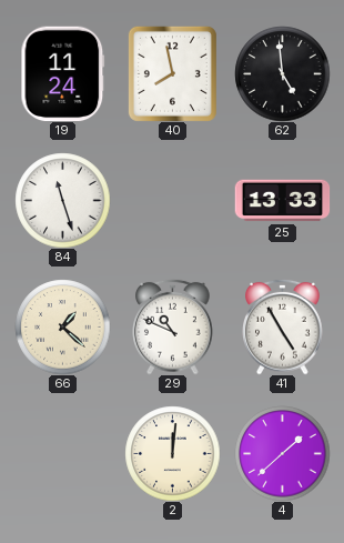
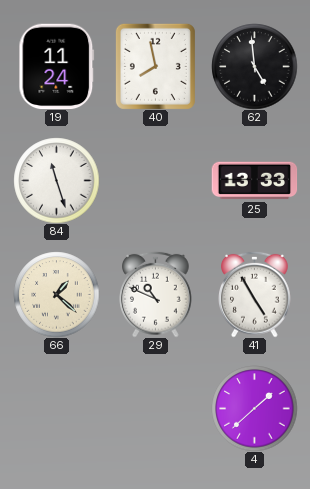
2: 12:01 -> none
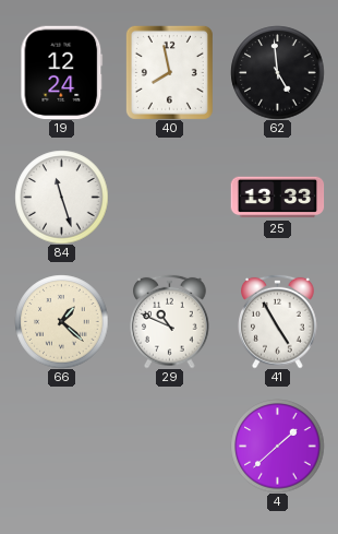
19: 11:24 -> 12:24
